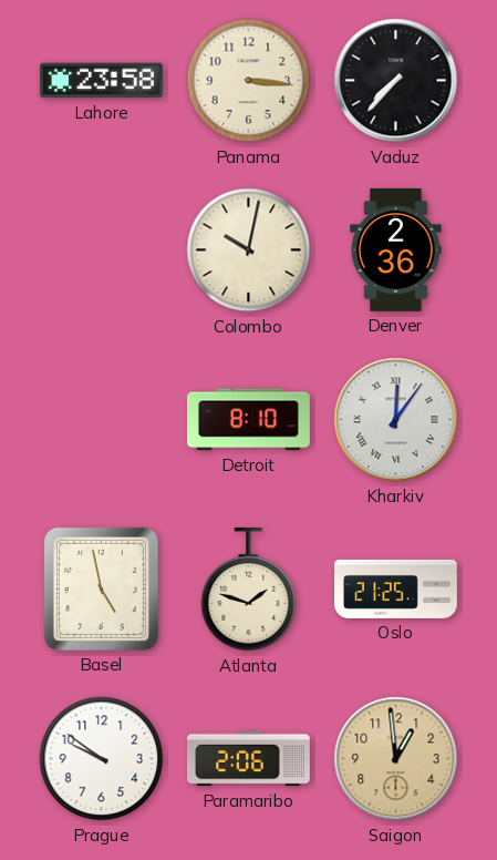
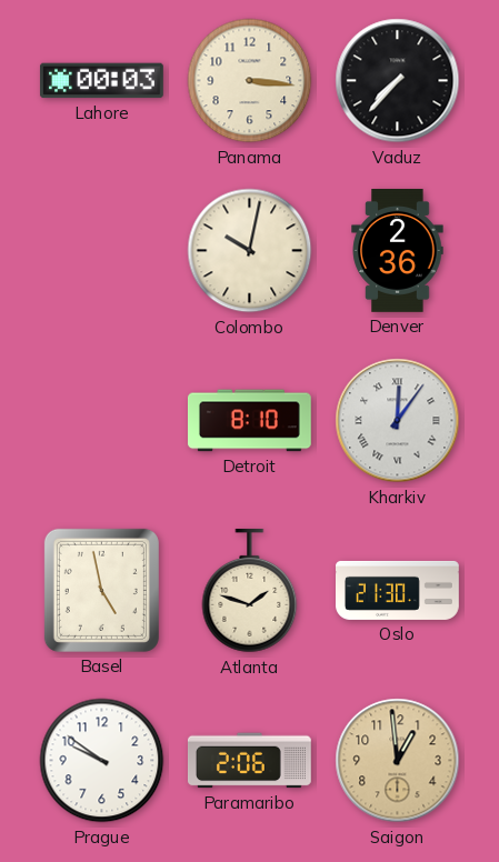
Lahore: 23:58 -> 00:03
Oslo: 21:25 -> 21:30
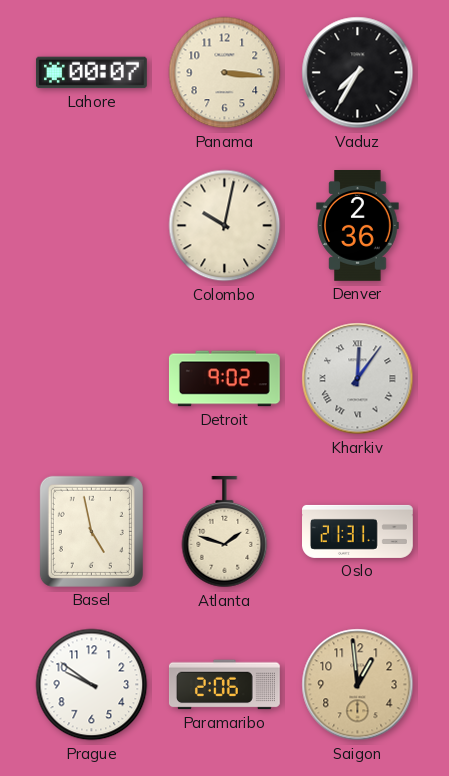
Lahore: 00:03 -> 00:07
Vaduz: 7:37 -> 7:35
Detroit: 8:10 -> 9:02
Oslo: 21:30 -> 21:31
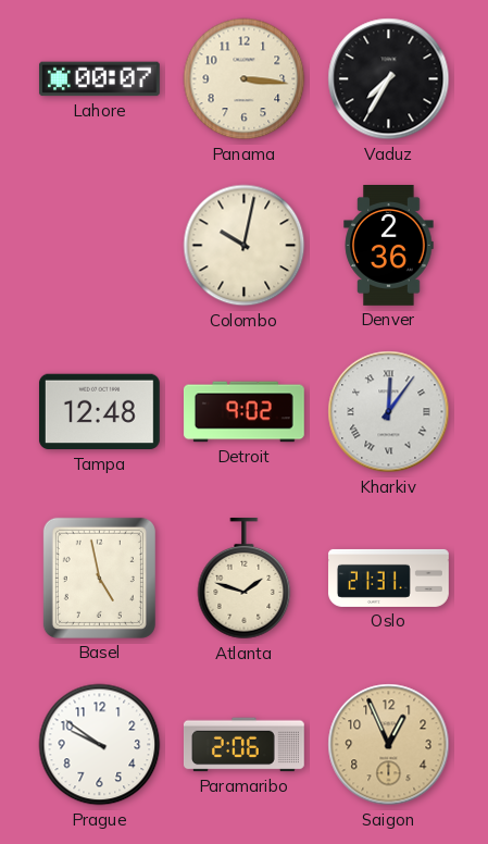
Tampa: none -> 12:48
Saigon: 12:59 -> 12:56
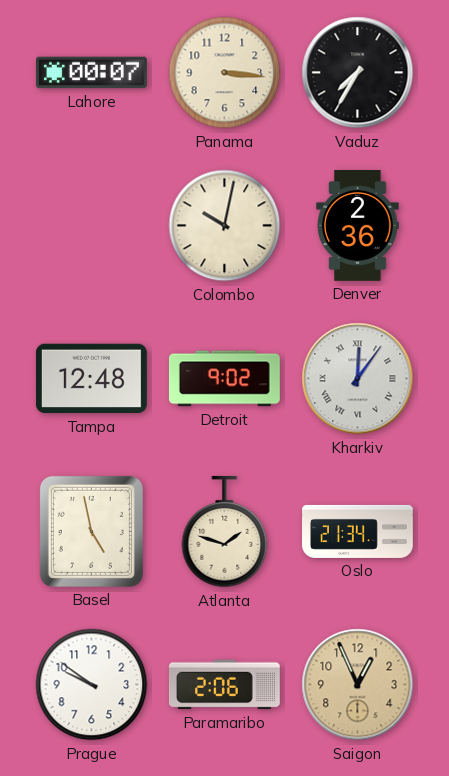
Oslo: 21:31 -> 21:34
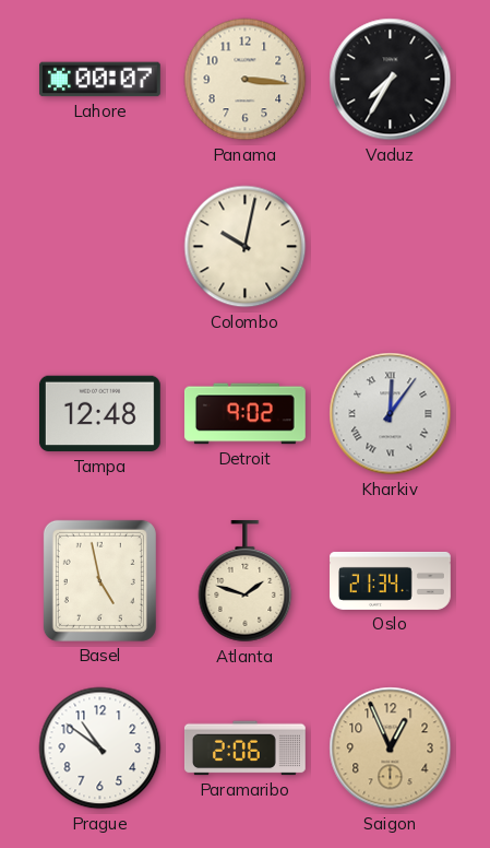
Denver: 2:36 -> none
Prague: 9:51 -> 10:51
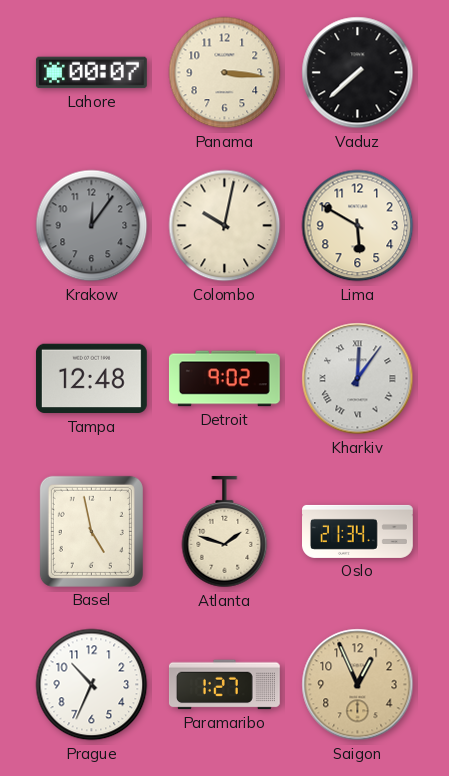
Vaduz: 7:35 -> 7:38
Krakow: none -> 12:06
Lima: none -> 5:50
Prague: 10:51 -> 10:34
Paramaribo: 2:06 -> 1:27
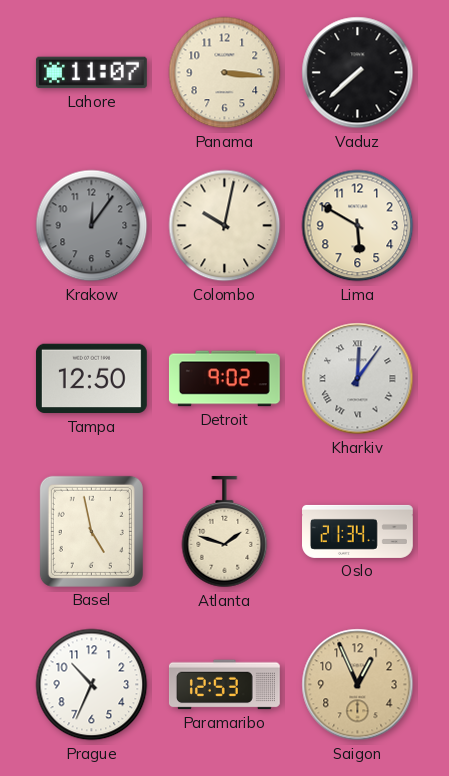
Lahore: 00:07 -> 11:07
Tampa: 12:48 -> 12:50
Paramaribo: 1:27 -> 12:53
